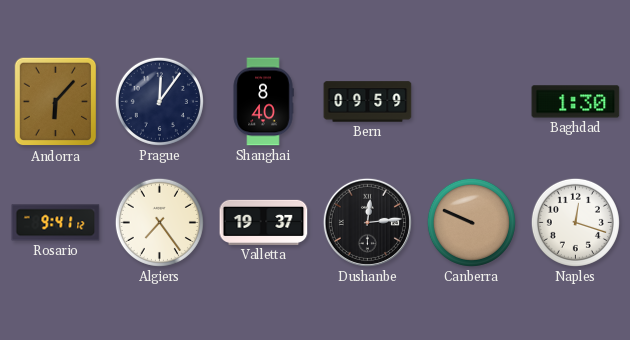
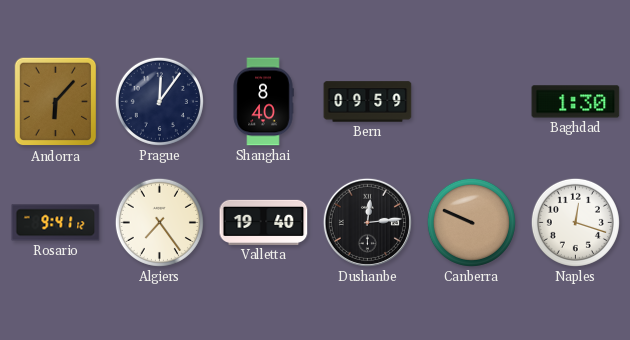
Valletta: 19:37 -> 19:40
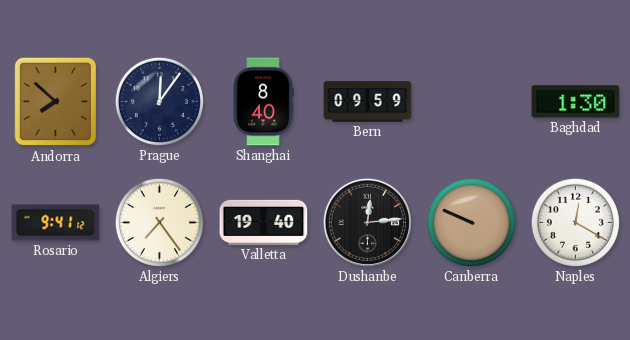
Andorra: 6:07 -> 7:52
Naples: 12:18 -> 12:20
